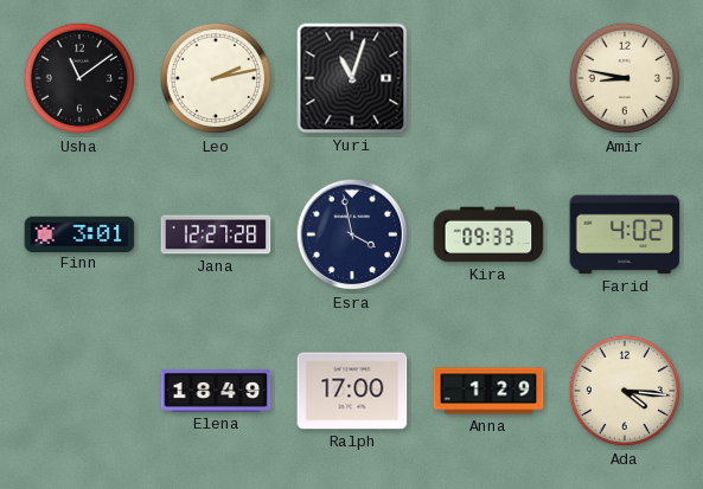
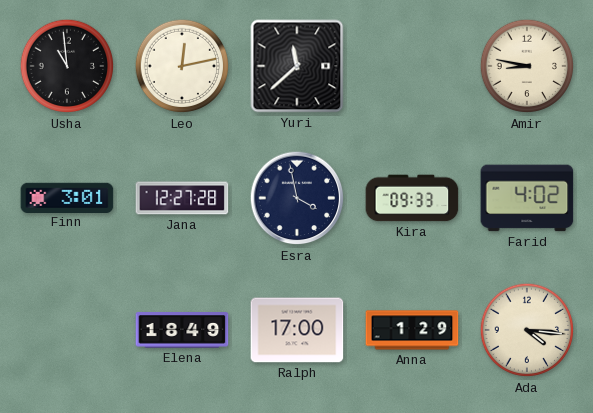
Usha: 11:09 -> 10:59
Leo: 2:13 -> 12:13
Yuri: 11:03 -> 11:38
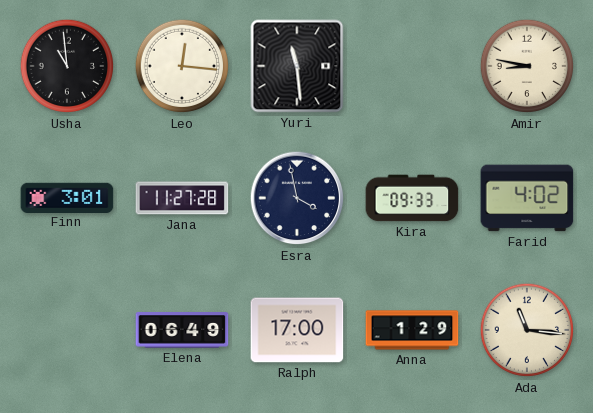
Leo: 12:13 -> 12:16
Yuri: 11:38 -> 11:29
Jana: 12:27 -> 11:27
Elena: 18:49 -> 06:49
Ada: 4:16 -> 11:16
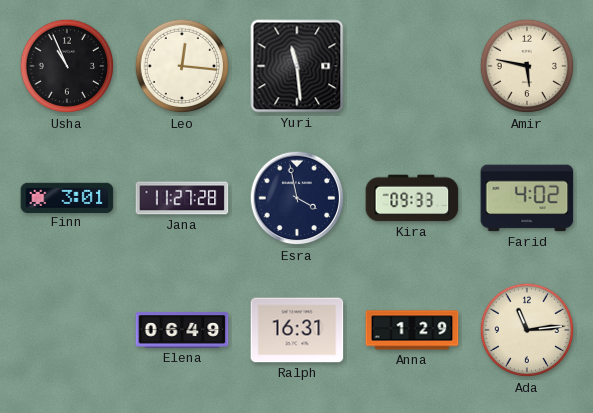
Usha: 10:59 -> 10:56
Amir: 8:47 -> 5:47
Ralph: 17:00 -> 16:31
Ada: 11:16 -> 11:14
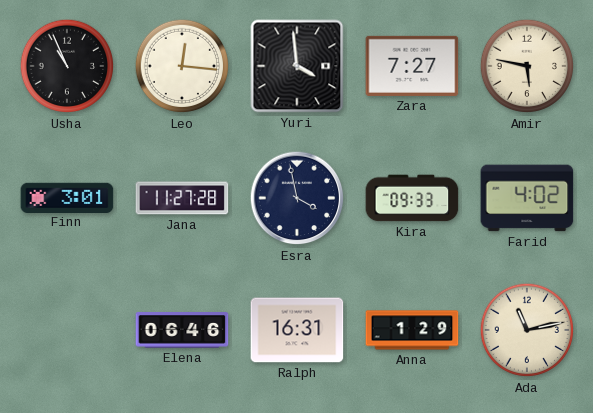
Yuri: 11:29 -> 3:59
Zara: none -> 7:27
Elena: 06:49 -> 06:46
Ada: 11:14 -> 11:13
